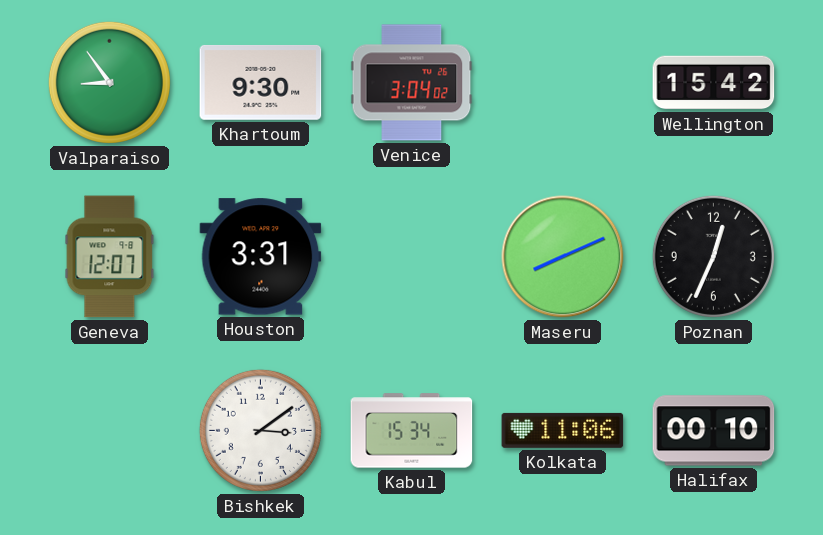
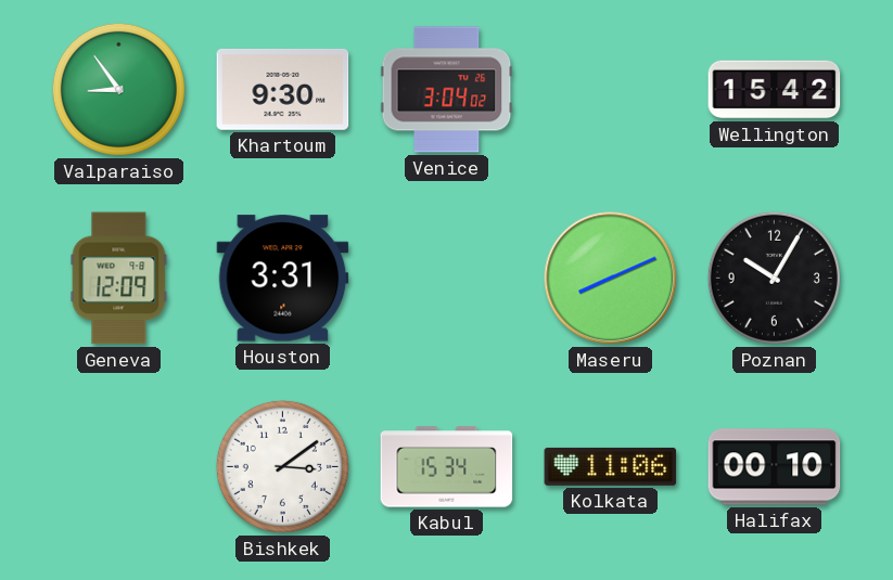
Geneva: 12:07 -> 12:09
Poznan: 12:34 -> 10:05
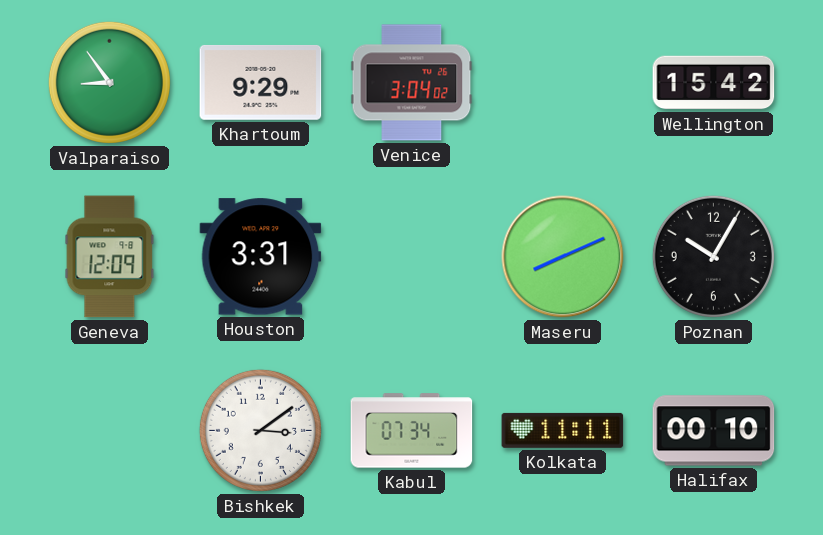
Khartoum: 9:30 -> 9:29
Kabul: 15:34 -> 07:34
Kolkata: 11:06 -> 11:11
